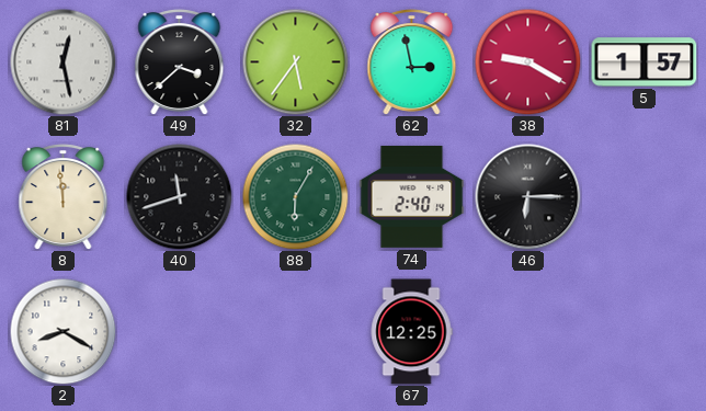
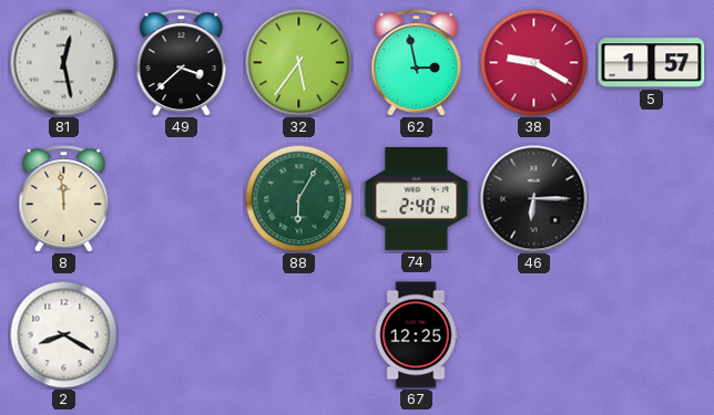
40: 11:42 -> none
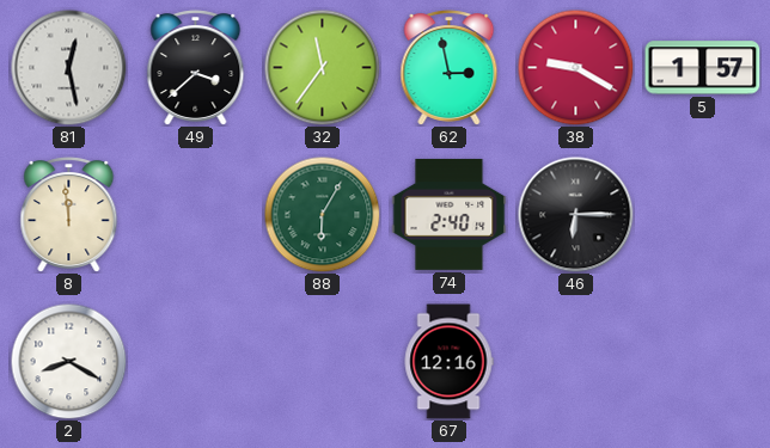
32: 5:36 -> 11:36
67: 12:25 -> 12:16
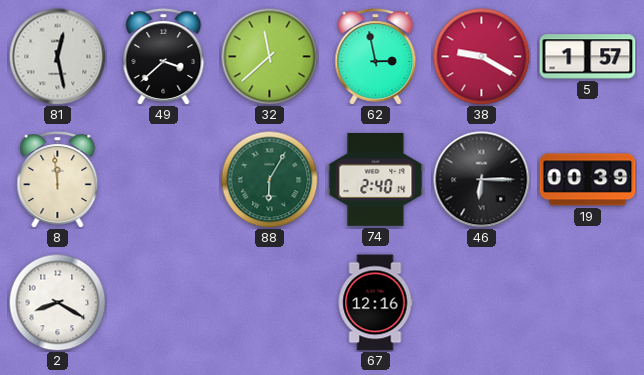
32: 11:36 -> 11:38
19: none -> 00:39
